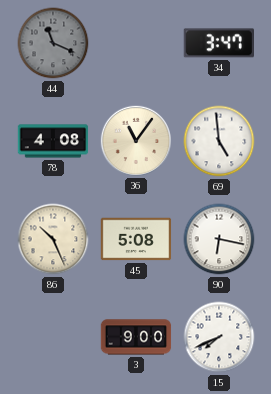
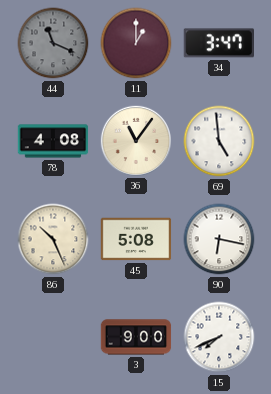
11: none -> 1:00
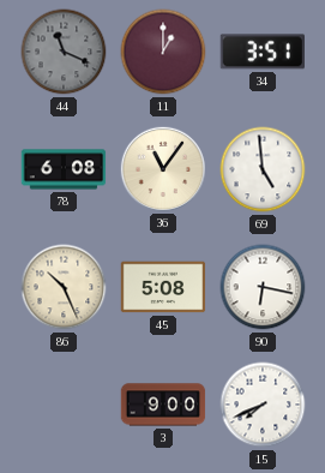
34: 3:47 -> 3:51
78: 4:08 -> 6:08
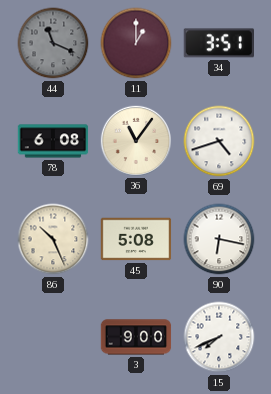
69: 4:59 -> 4:42
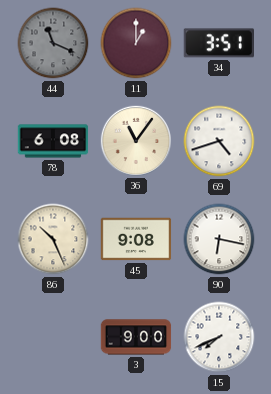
45: 5:08 -> 9:08
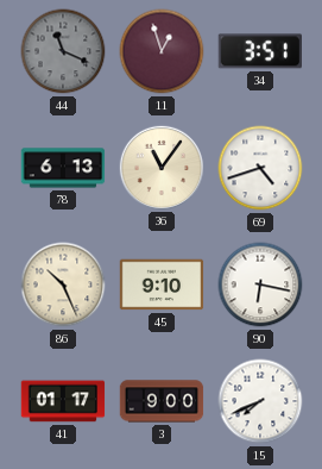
11: 1:00 -> 12:57
78: 6:08 -> 6:13
45: 9:08 -> 9:10
41: none -> 01:17
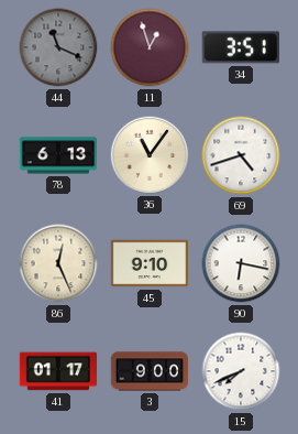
86: 10:26 -> 12:26
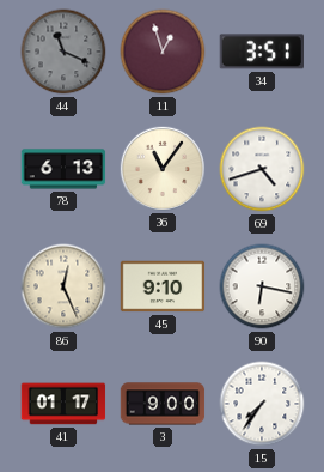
15: 7:41 -> 7:36
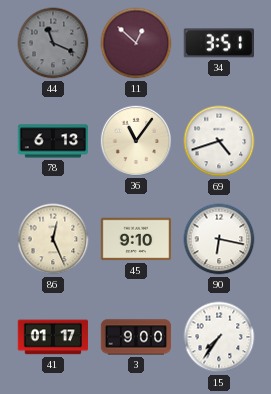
11: 12:57 -> 12:52
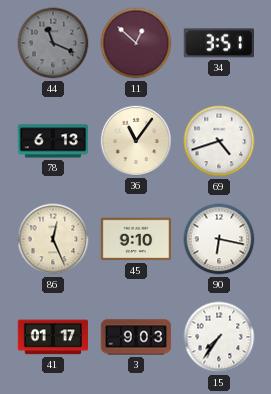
3: 9:00 -> 9:03
